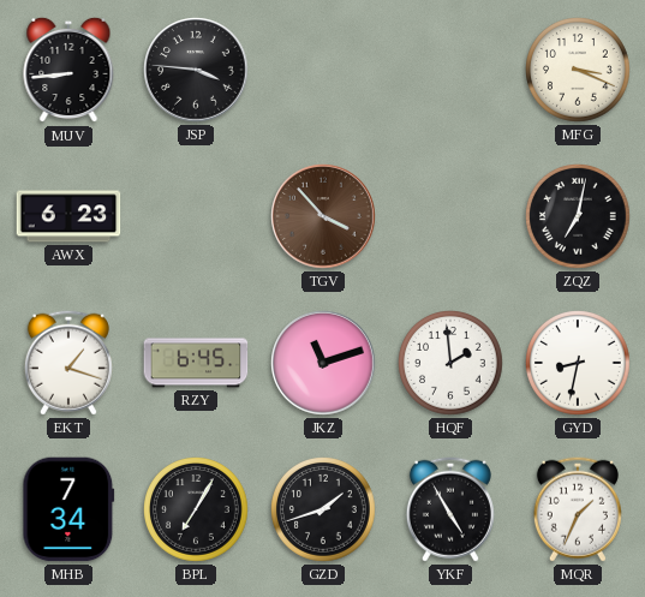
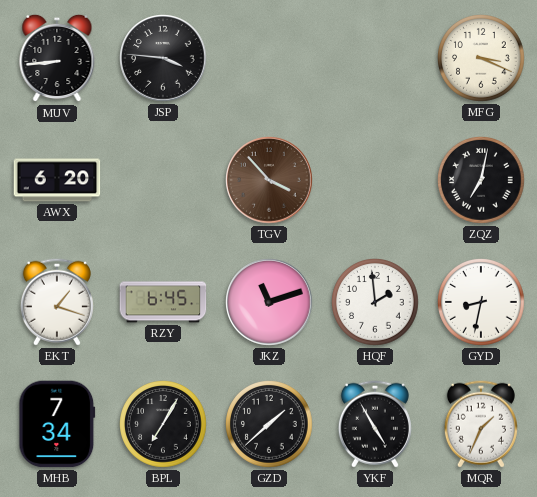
AWX: 6:23 -> 6:20
GZD: 1:42 -> 1:38
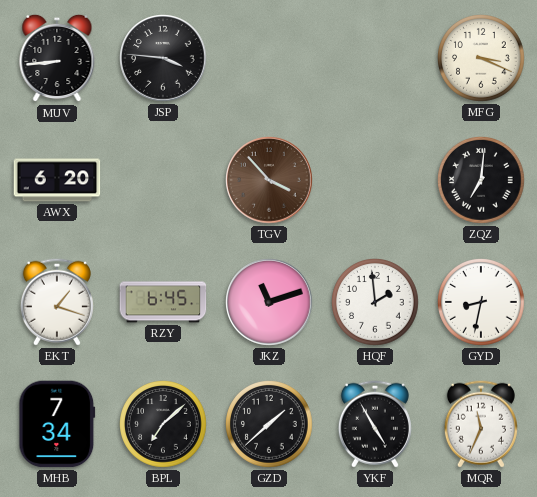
ZQZ: 7:02 -> 7:01
BPL: 7:05 -> 7:08
MQR: 1:34 -> 11:34
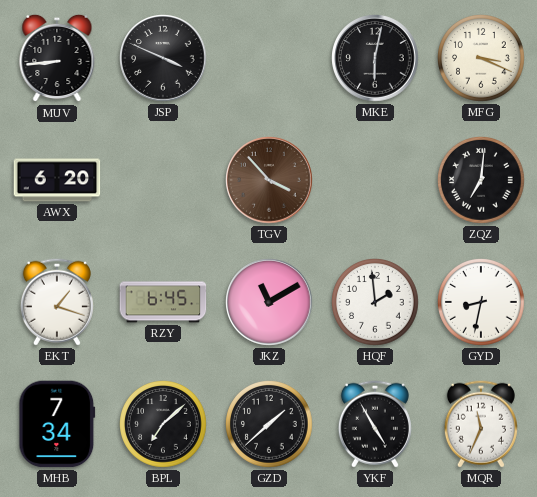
JSP: 3:46 -> 3:49
MKE: none -> 6:02
JKZ: 11:12 -> 11:10
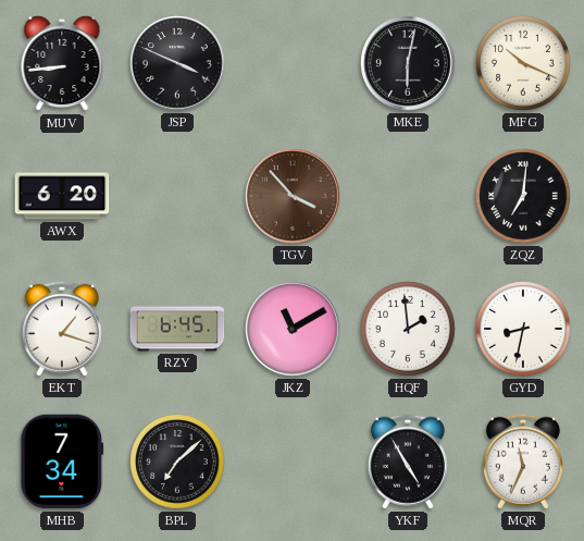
MFG: 3:19 -> 10:19
GZD: 1:38 -> none
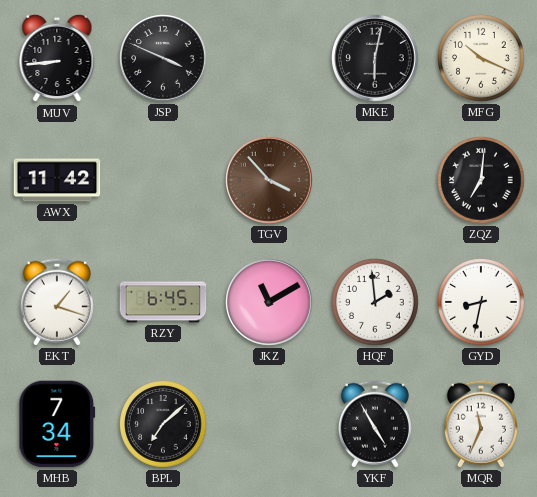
AWX: 6:20 -> 11:42
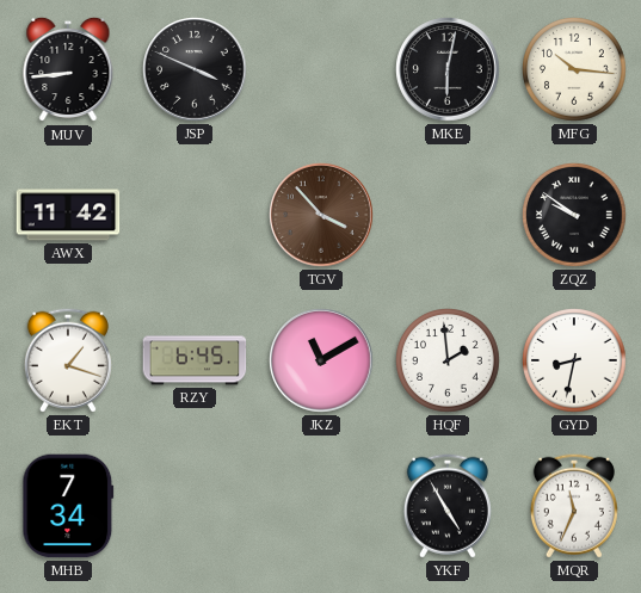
MFG: 10:19 -> 10:16
ZQZ: 7:01 -> 9:51
BPL: 7:08 -> none
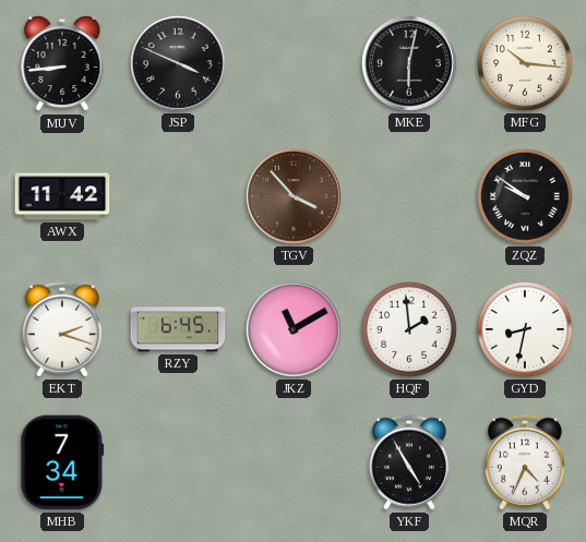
EKT: 1:18 -> 2:18
MQR: 11:34 -> 4:34
